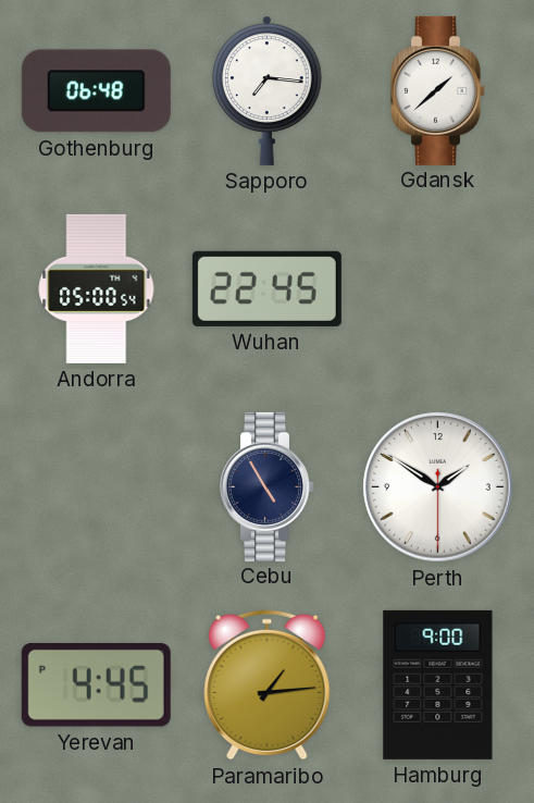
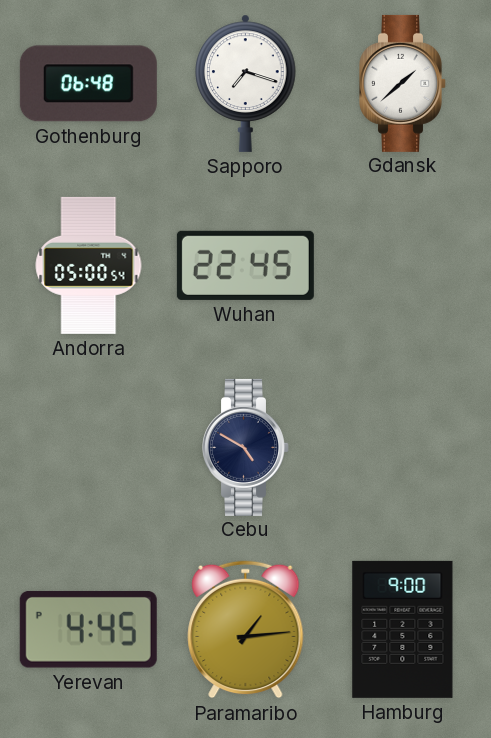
Sapporo: 7:16 -> 7:18
Cebu: 4:55 -> 4:50
Perth: 1:50 -> none
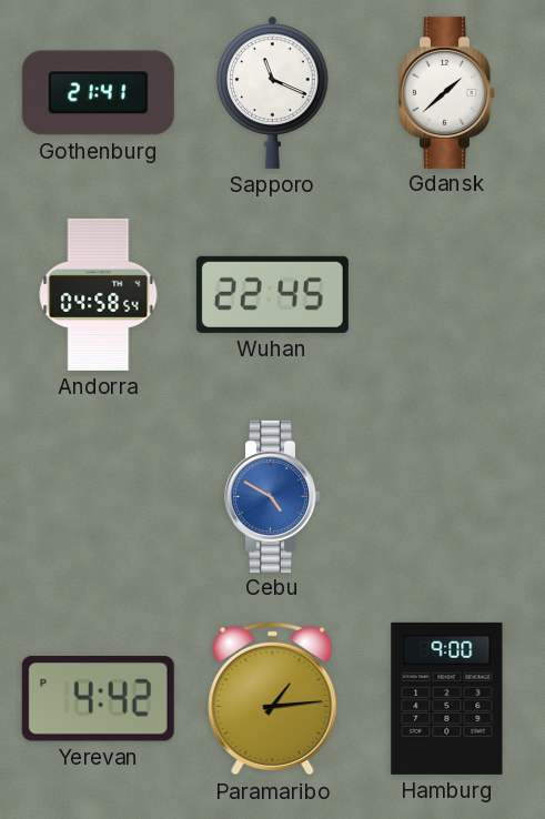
Gothenburg: 06:48 -> 21:41
Sapporo: 7:18 -> 11:19
Andorra: 05:00 -> 04:58
Cebu dial: navy -> blue
Yerevan: 4:45 -> 4:42
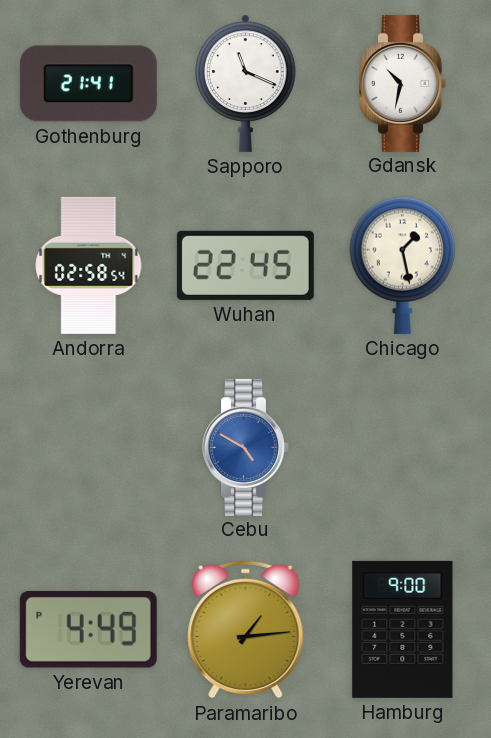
Gdansk: 1:38 -> 10:32
Andorra: 04:58 -> 02:58
Chicago: none -> 1:28
Yerevan: 4:42 -> 4:49
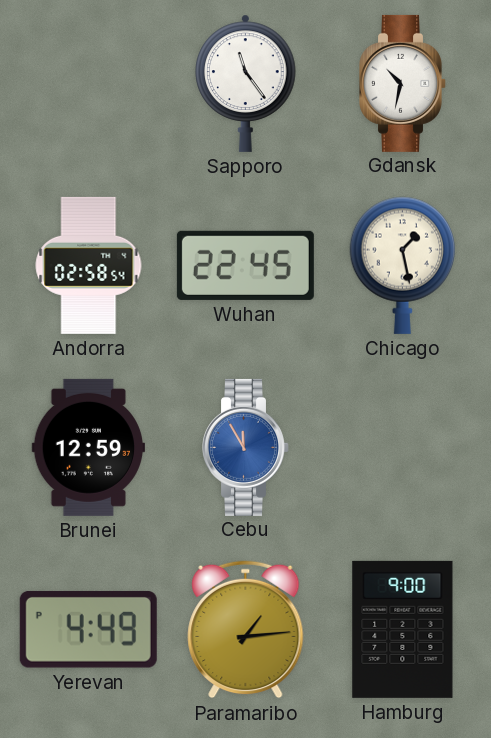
Gothenburg: 21:41 -> none
Sapporo: 11:19 -> 11:24
Brunei: none -> 12:59
Cebu: 4:50 -> 11:55
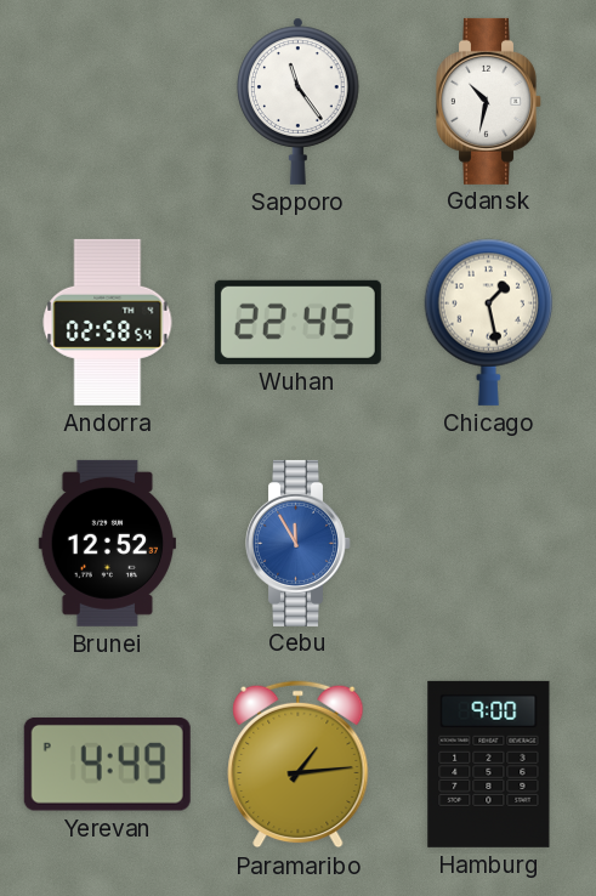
Brunei: 12:59 -> 12:52
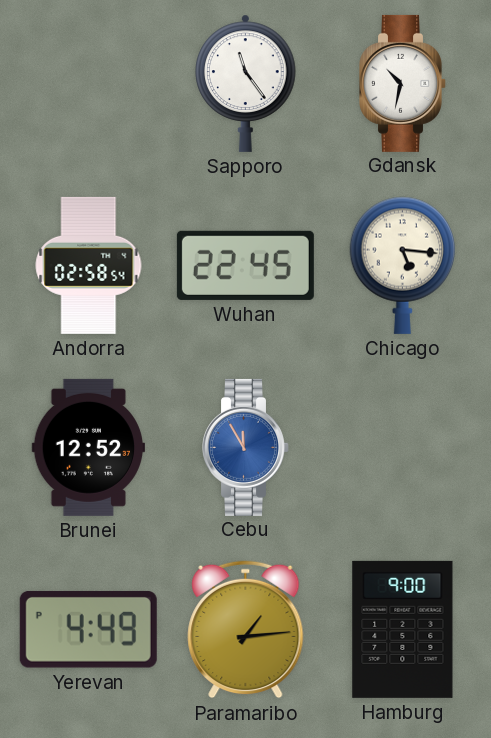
Chicago: 1:28 -> 5:16
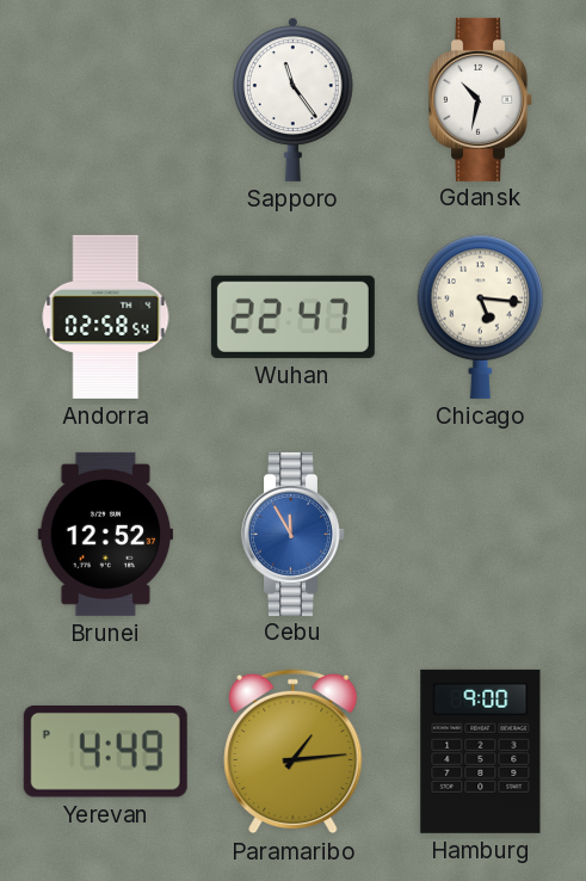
Wuhan: 22:45 -> 22:47
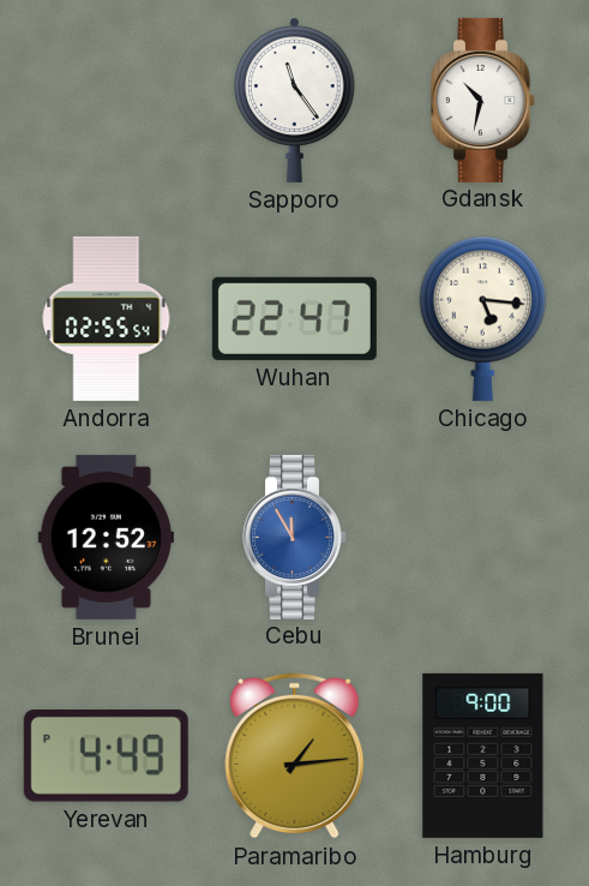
Andorra: 02:58 -> 02:55
